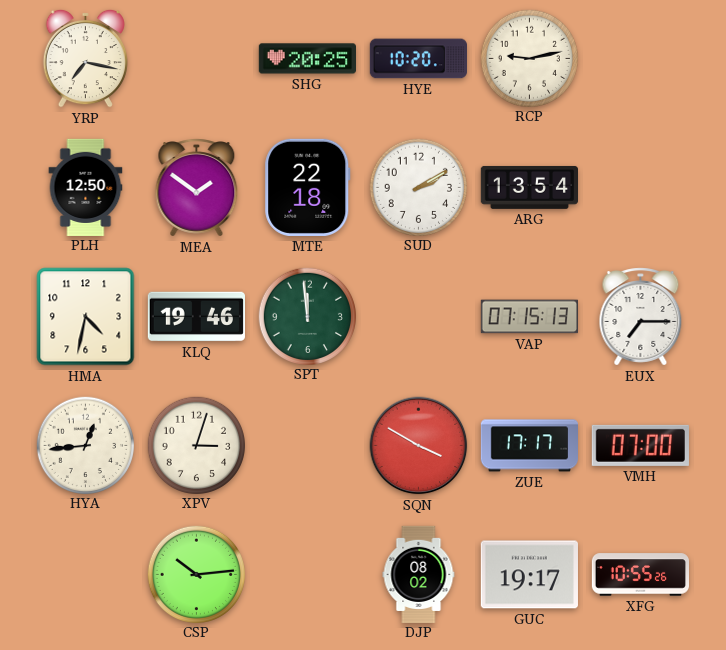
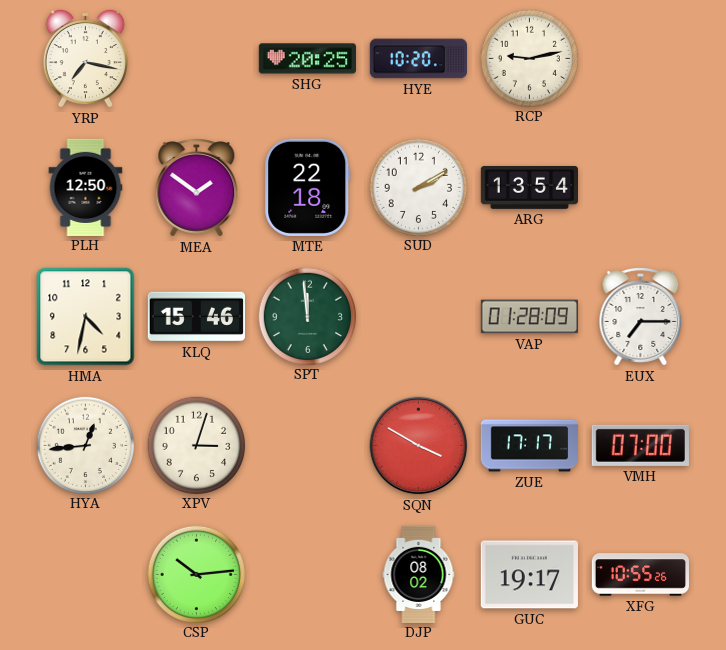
KLQ: 19:46 -> 15:46
VAP: 07:15 -> 01:28
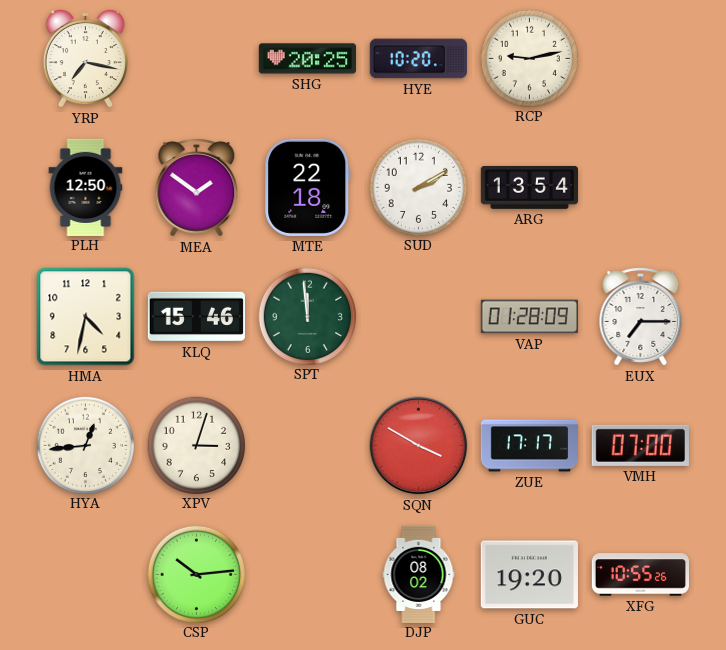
GUC: 19:17 -> 19:20
